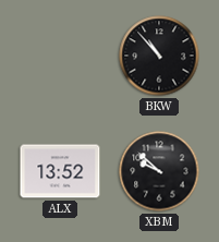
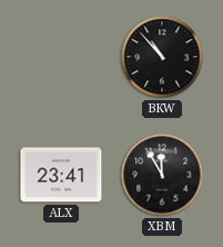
ALX: 13:52 -> 23:41
XBM: 9:52 -> 11:55
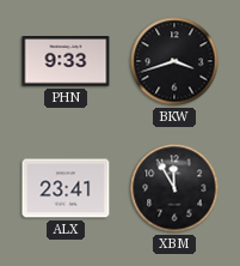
PHN: none -> 9:33
BKW: 10:53 -> 3:42
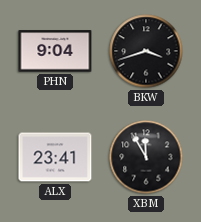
PHN: 9:33 -> 9:04
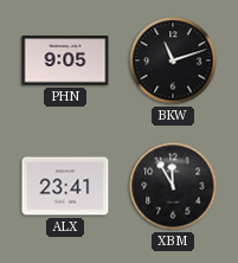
PHN: 9:04 -> 9:05
BKW: 3:42 -> 11:12
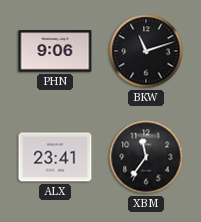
PHN: 9:05 -> 9:06
XBM: 11:55 -> 11:36
